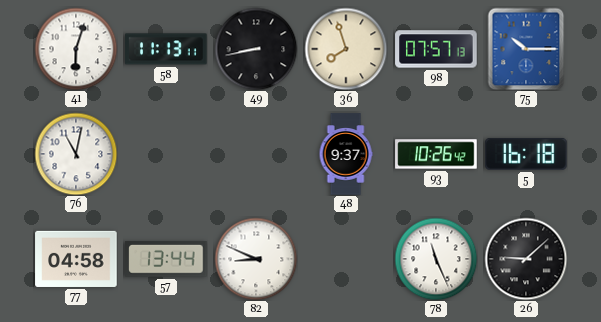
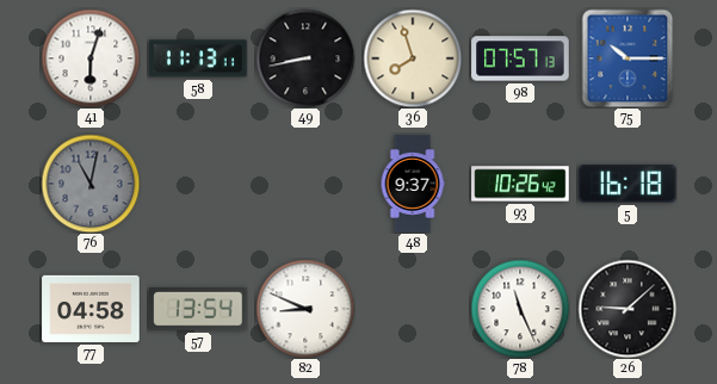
76 dial: white -> grey
57: 13:44 -> 13:54
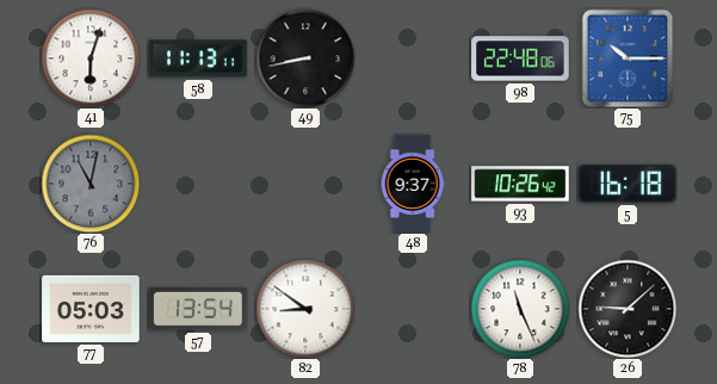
36: 7:57 -> none
98: 07:57 -> 22:48
77: 04:58 -> 05:03
82: 8:49 -> 8:51
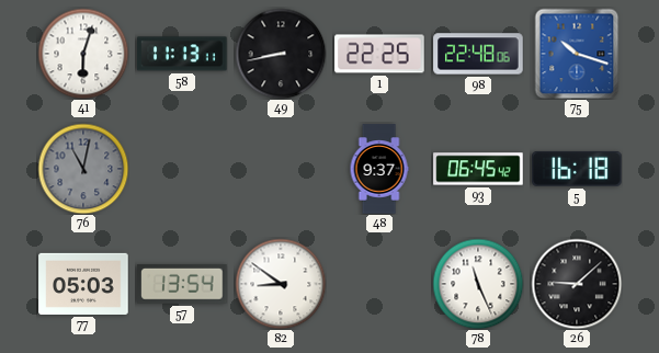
1: none -> 22:25
75: 10:15 -> 10:18
93: 10:26 -> 06:45
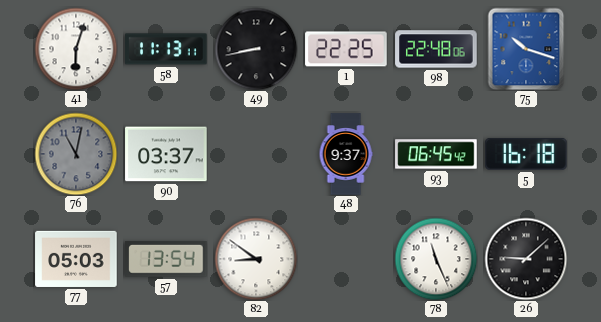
90: none -> 03:37
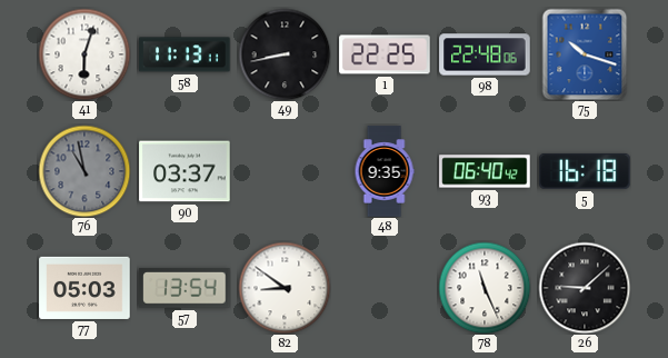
76: 11:02 -> 10:58
48: 9:37 -> 9:35
93: 06:45 -> 06:40
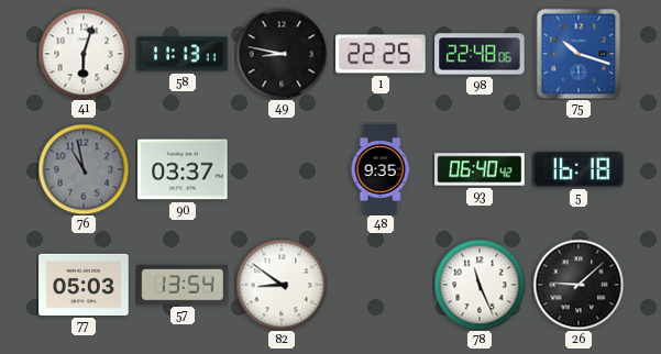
49: 8:43 -> 8:47
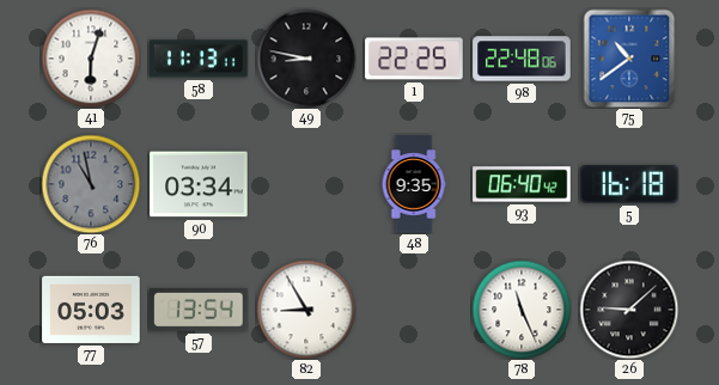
75: 10:18 -> 10:39
90: 03:37 -> 03:34
82: 8:51 -> 8:55
